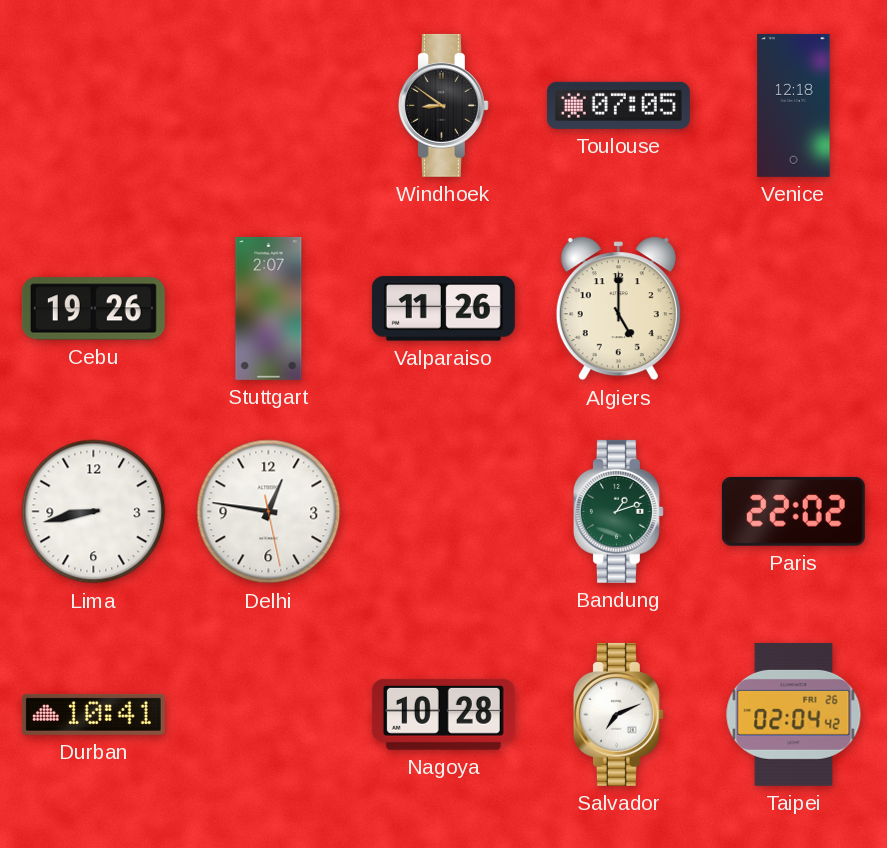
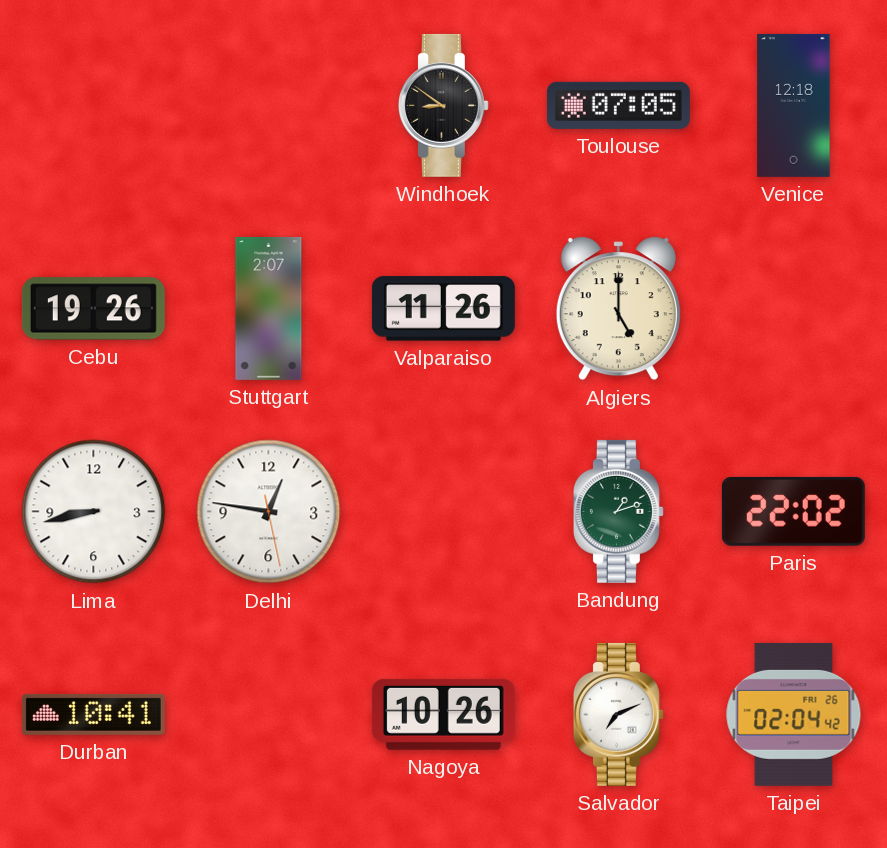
Nagoya: 10:28 -> 10:26
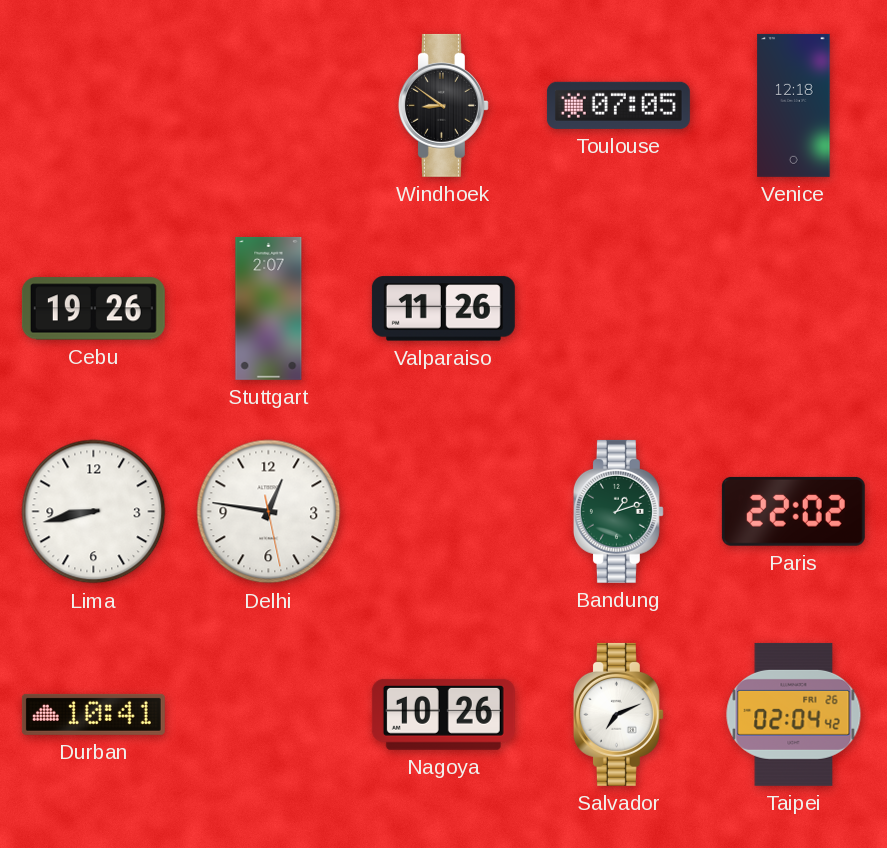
Algiers: 5:00 -> none
